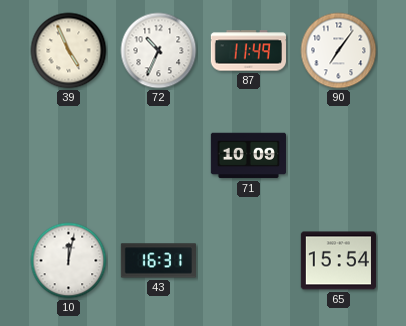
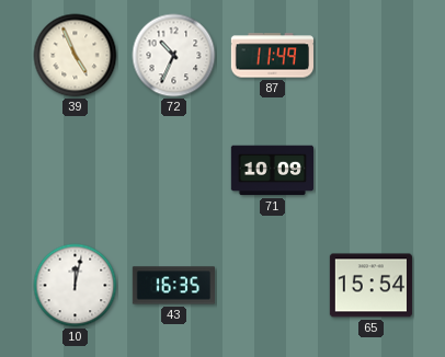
90: 7:06 -> none
43: 16:31 -> 16:35
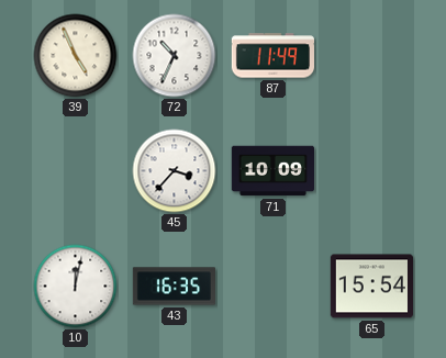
45: none -> 3:37
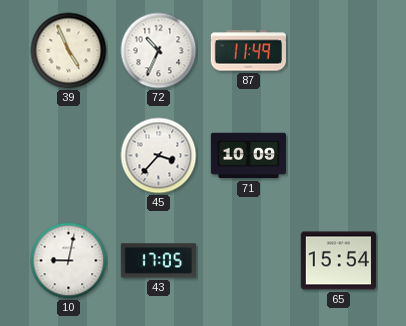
10: 12:02 -> 9:02
43: 16:35 -> 17:05
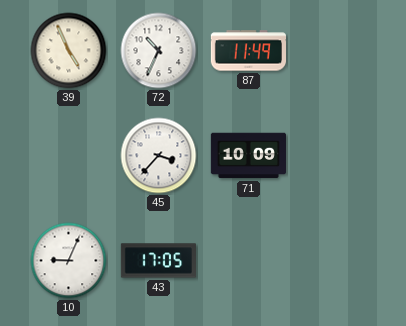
10: 9:02 -> 9:04
65: 15:54 -> none
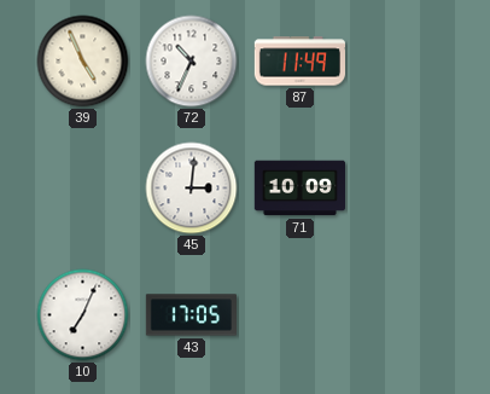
45: 3:37 -> 3:01
10: 9:04 -> 7:04
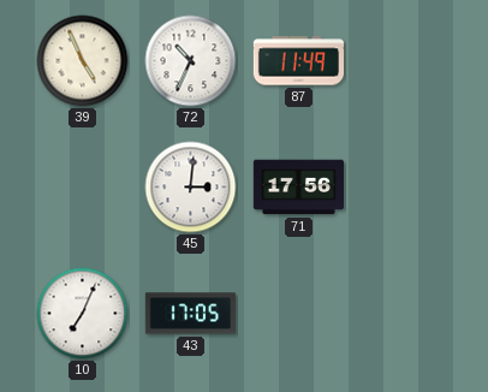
71: 10:09 -> 17:56
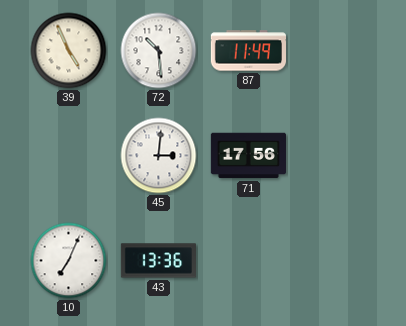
72: 10:34 -> 10:29
43: 17:05 -> 13:36
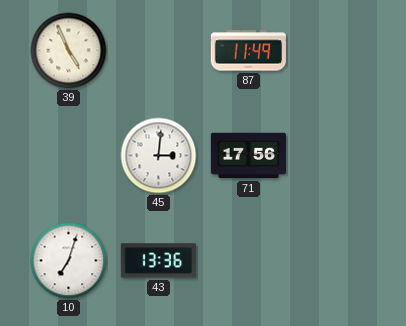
72: 10:29 -> none
10: 7:04 -> 7:03
